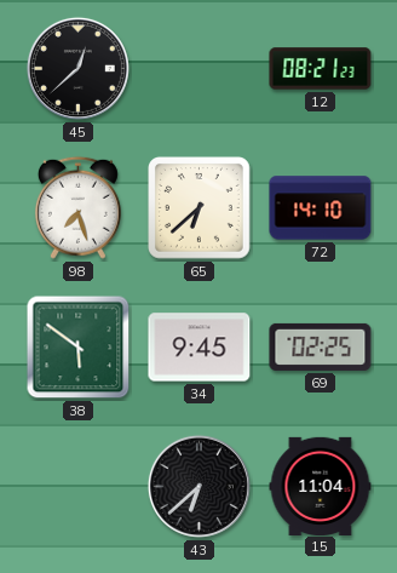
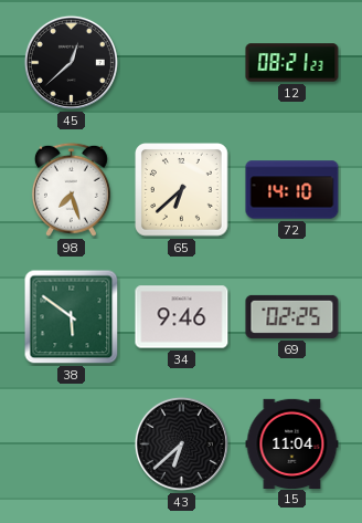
34: 9:45 -> 9:46
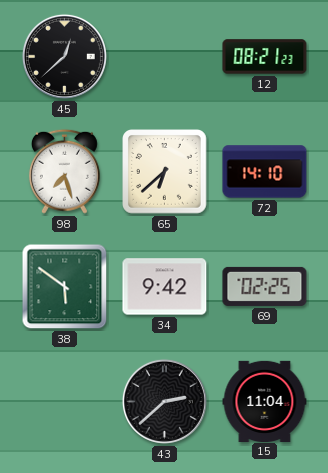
34: 9:46 -> 9:42
43: 6:38 -> 2:38
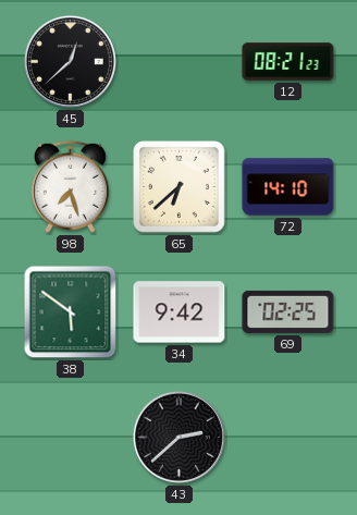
15: 11:04 -> none
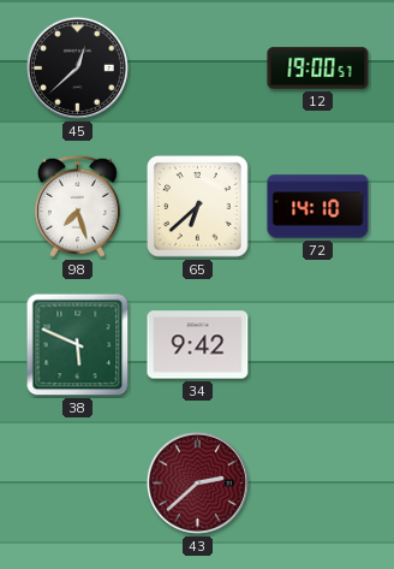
12: 08:21 -> 19:00
38: 5:51 -> 5:49
69: 02:25 -> none
43 dial: black -> burgundy
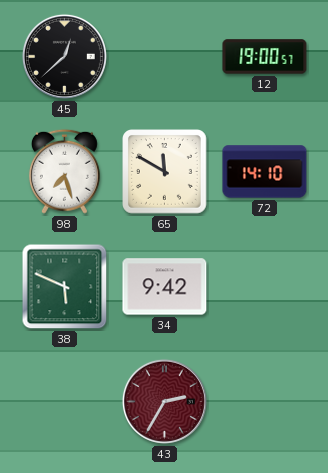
65: 6:38 -> 11:50
43: 2:38 -> 2:35
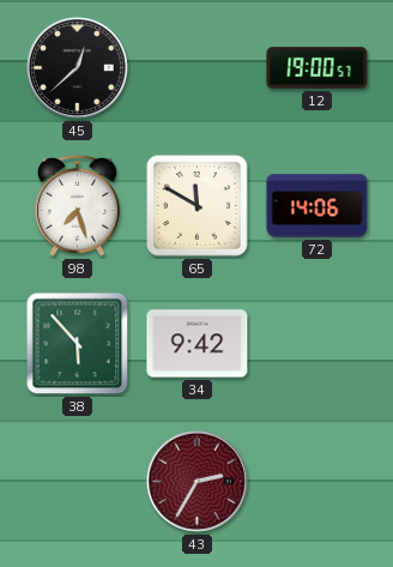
72: 14:10 -> 14:06
38: 5:49 -> 5:53
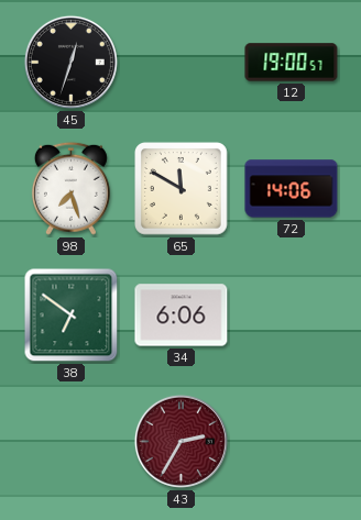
45: 12:38 -> 12:33
38: 5:53 -> 6:51
34: 9:42 -> 6:06
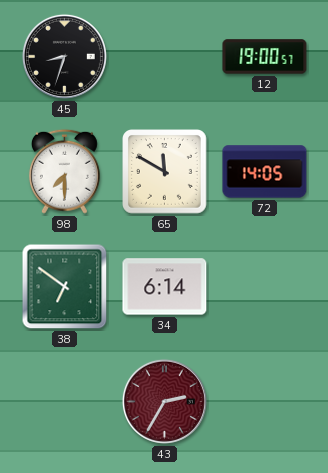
45: 12:33 -> 8:33
98: 7:27 -> 7:30
72: 14:06 -> 14:05
34: 6:06 -> 6:14
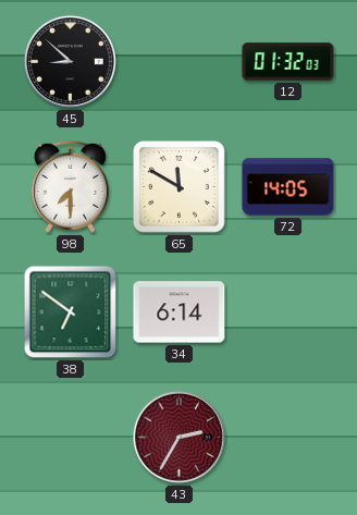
45: 8:33 -> 8:52
12: 19:00 -> 01:32
